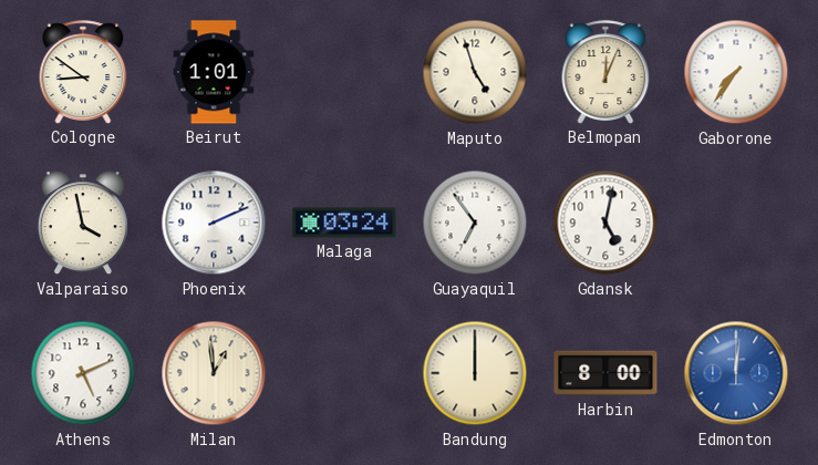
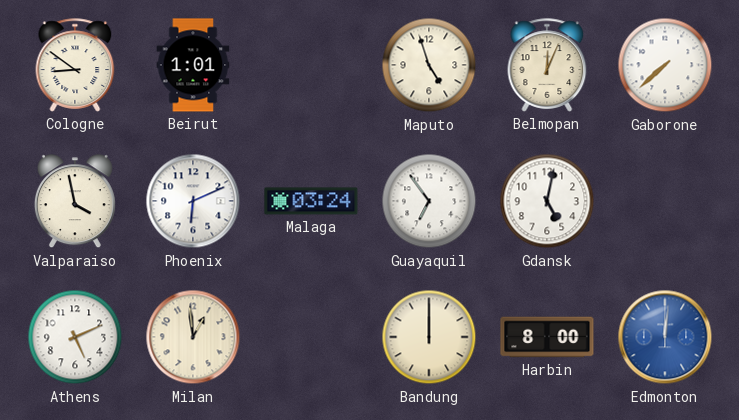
Gaborone: 7:36 -> 7:38
Phoenix: 2:11 -> 6:11
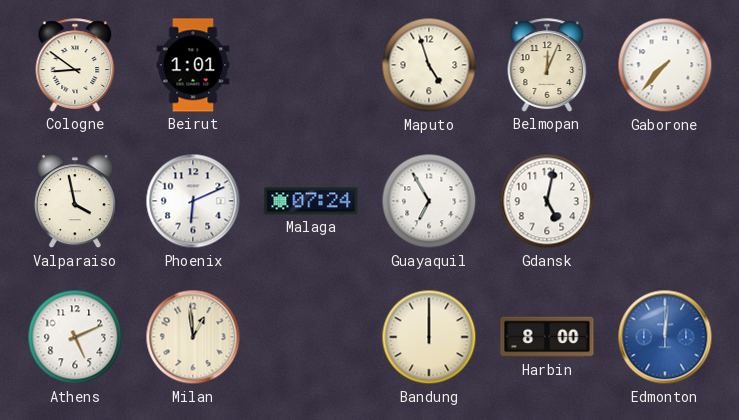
Gaborone: 7:38 -> 7:37
Malaga: 03:24 -> 07:24
Guayaquil: 6:54 -> 6:55
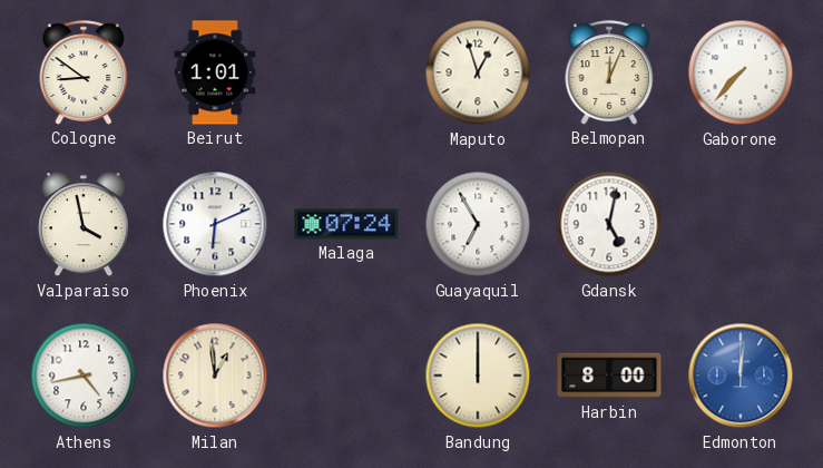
Maputo: 4:57 -> 12:57
Athens: 5:11 -> 4:43
